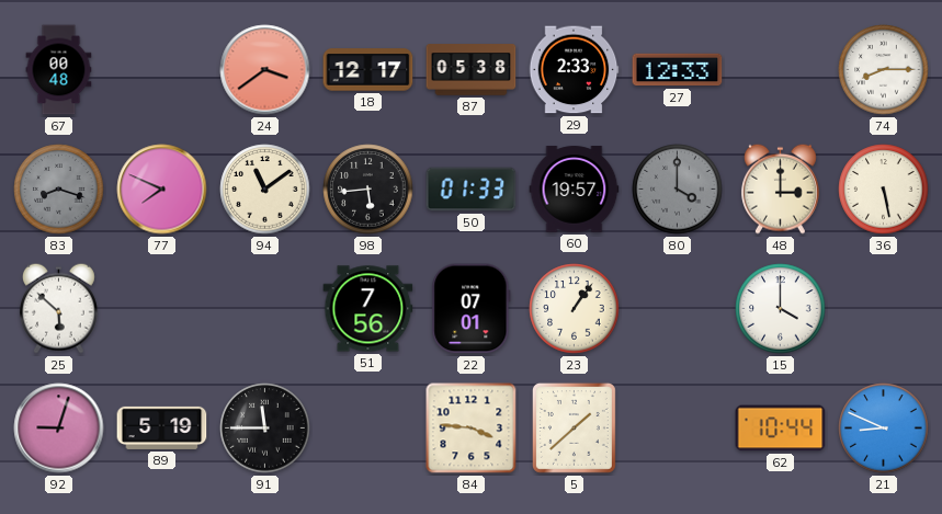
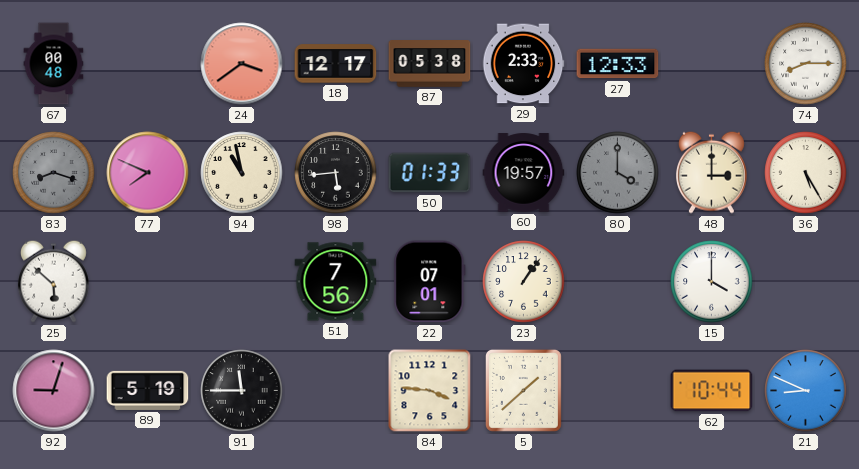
94: 11:09 -> 10:58
36: 5:28 -> 5:25
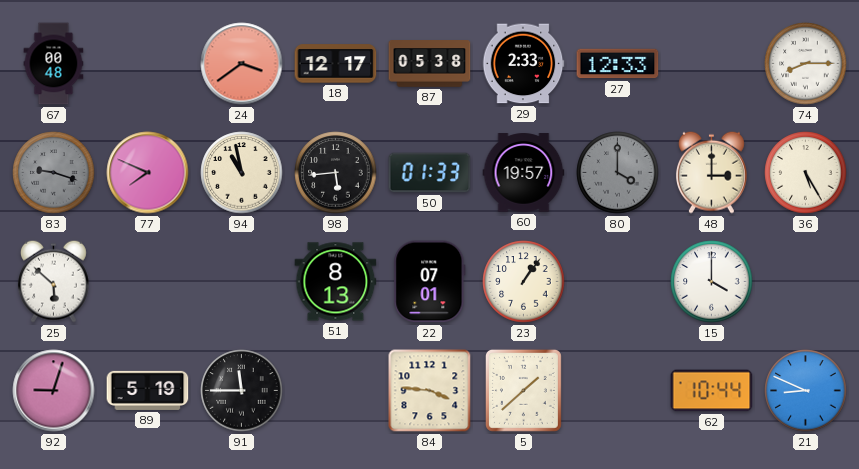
83: 8:18 -> 9:18
51: 7:56 -> 8:13
